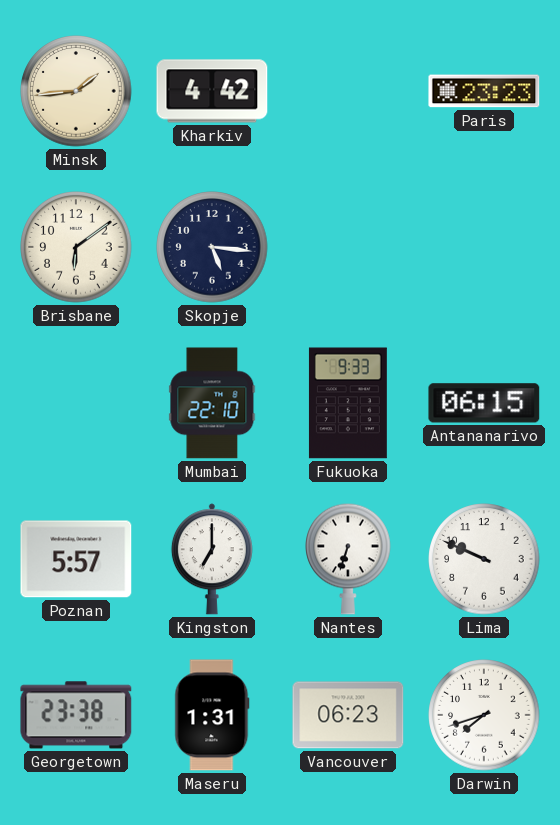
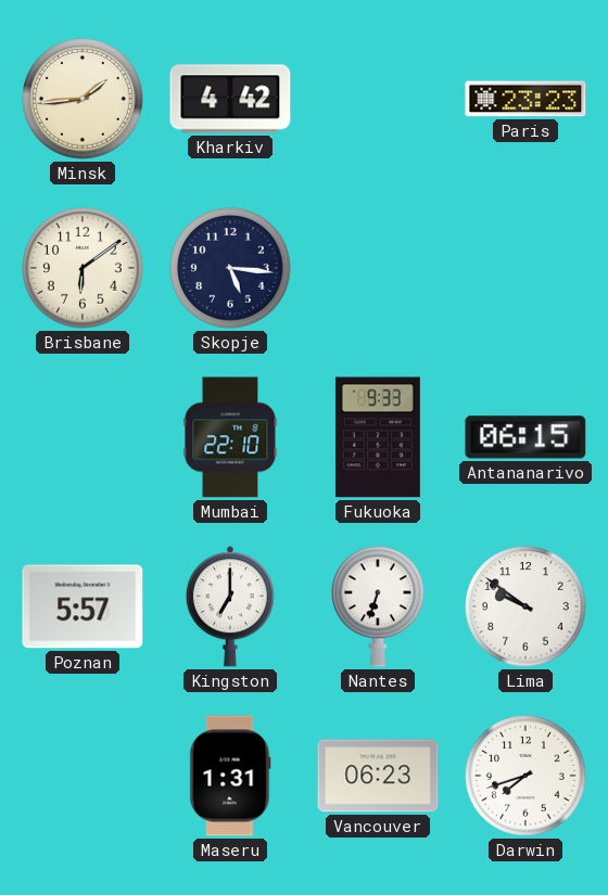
Lima: 9:49 -> 9:51
Georgetown: 23:38 -> none
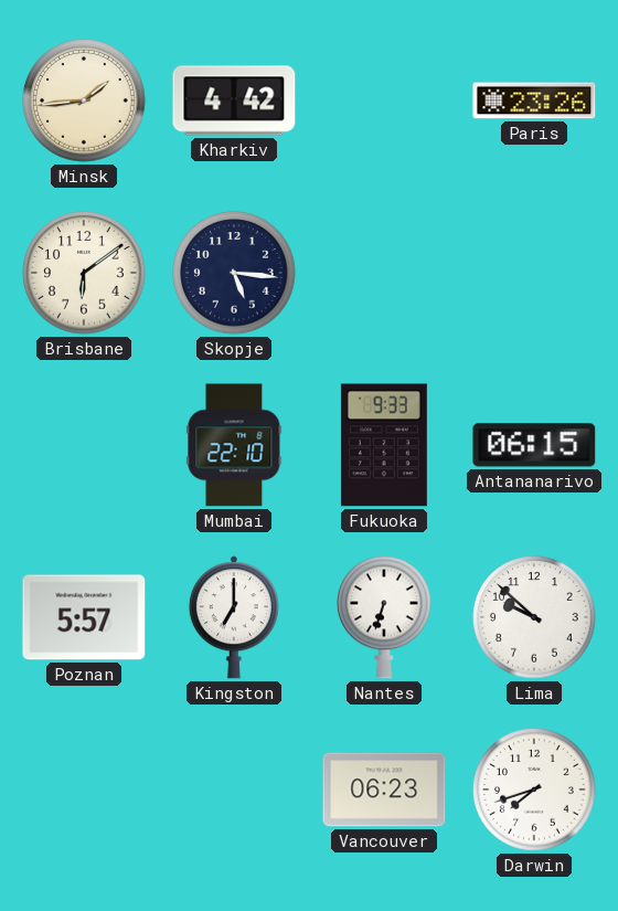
Paris: 23:23 -> 23:26
Lima: 9:51 -> 9:52
Maseru: 1:31 -> none
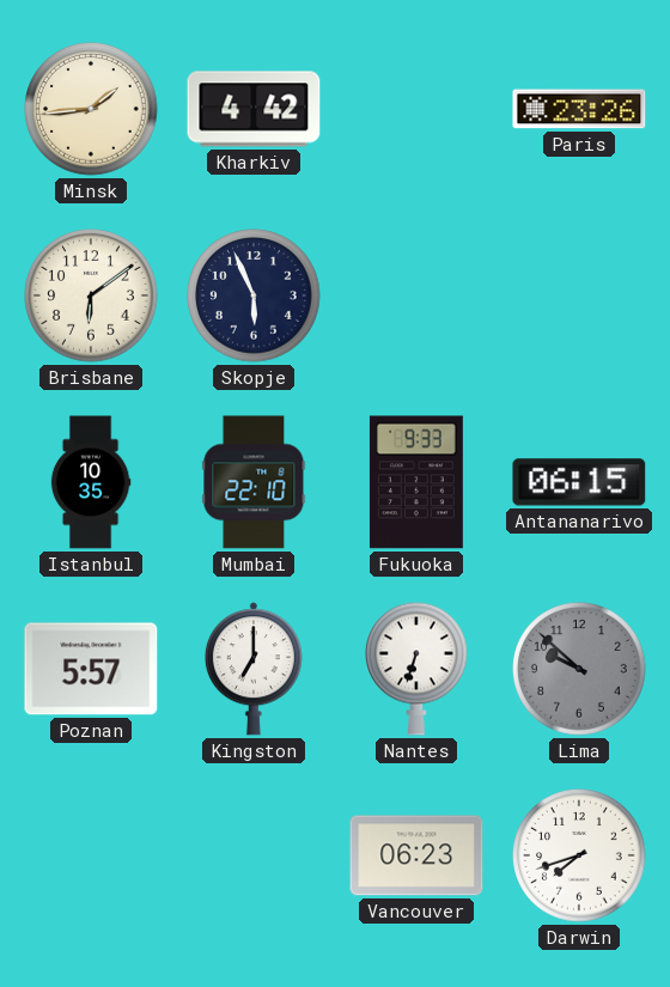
Skopje: 5:16 -> 5:56
Istanbul: none -> 10:35
Lima dial: white -> grey
